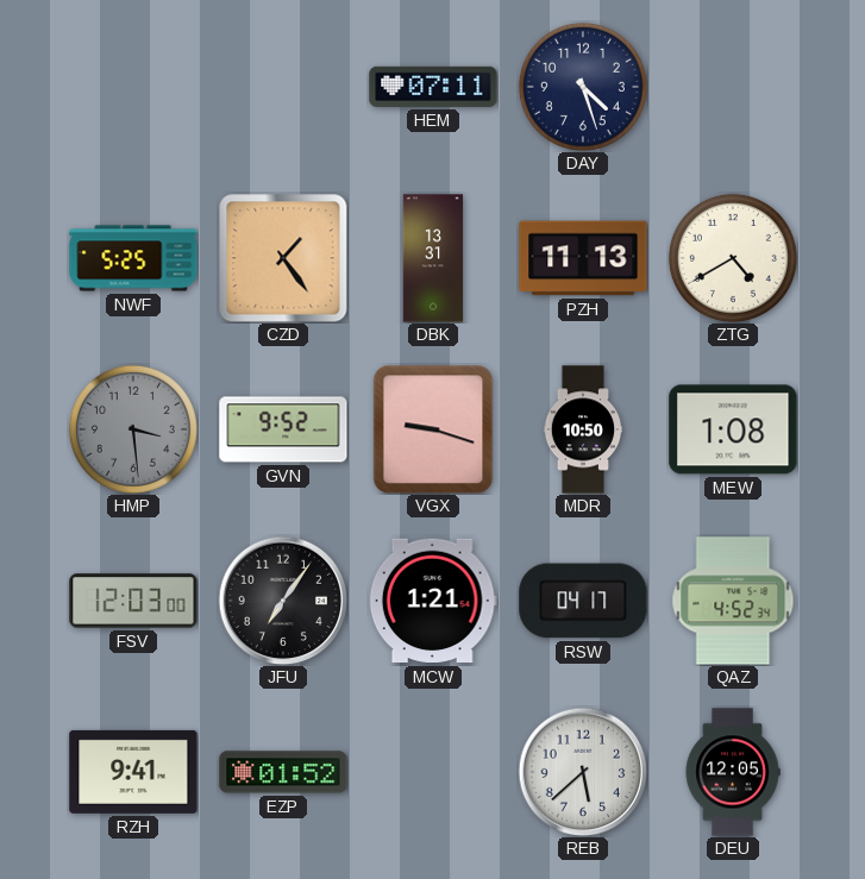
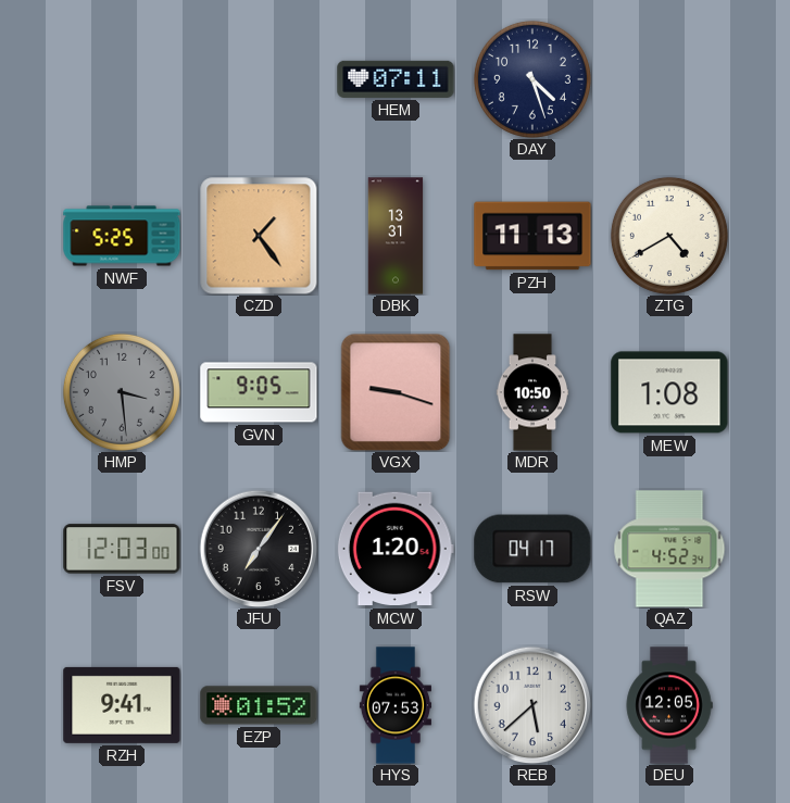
GVN: 9:52 -> 9:05
MCW: 1:21 -> 1:20
HYS: none -> 07:53
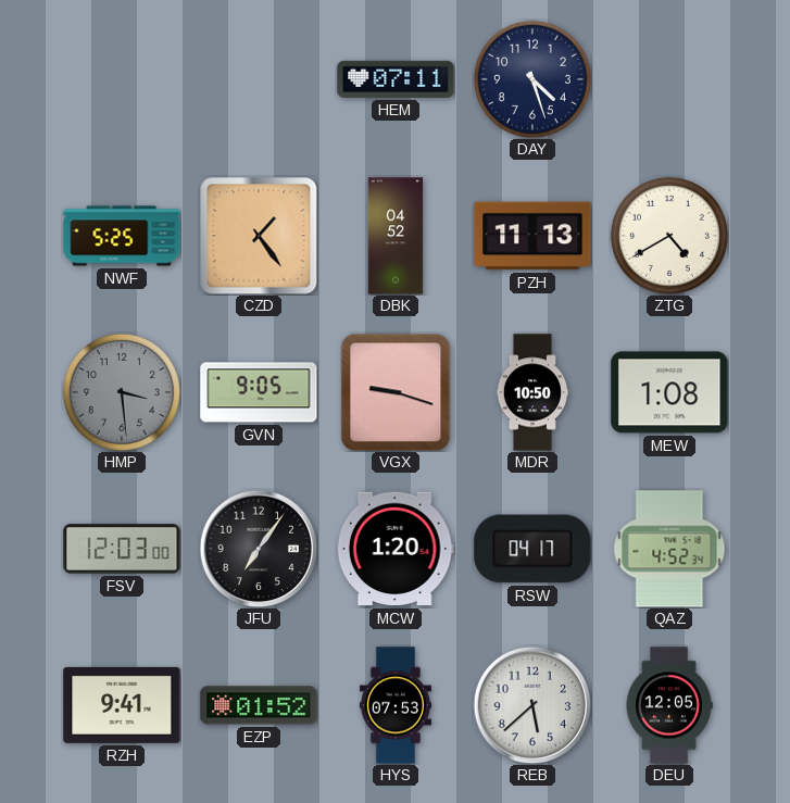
DBK: 13:31 -> 04:52
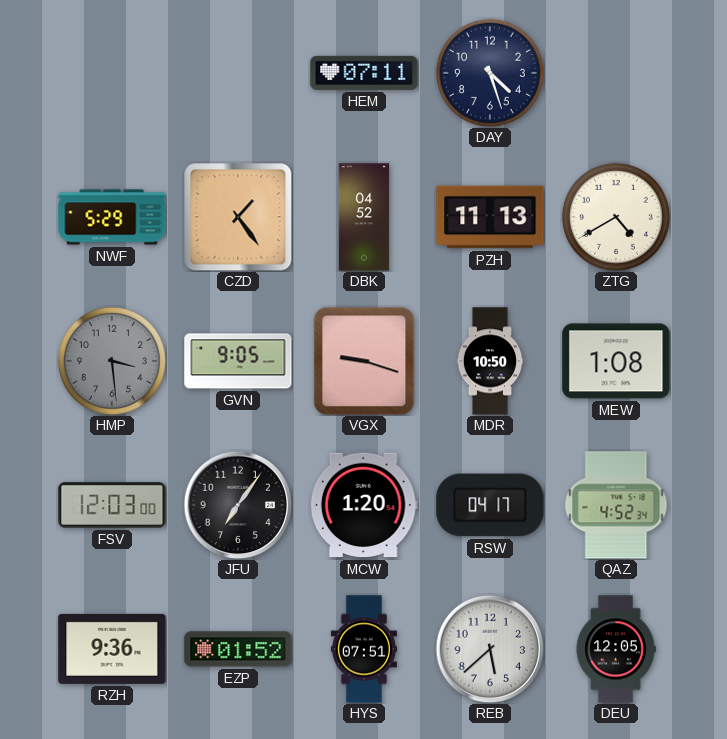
NWF: 5:25 -> 5:29
RZH: 9:41 -> 9:36
HYS: 07:53 -> 07:51
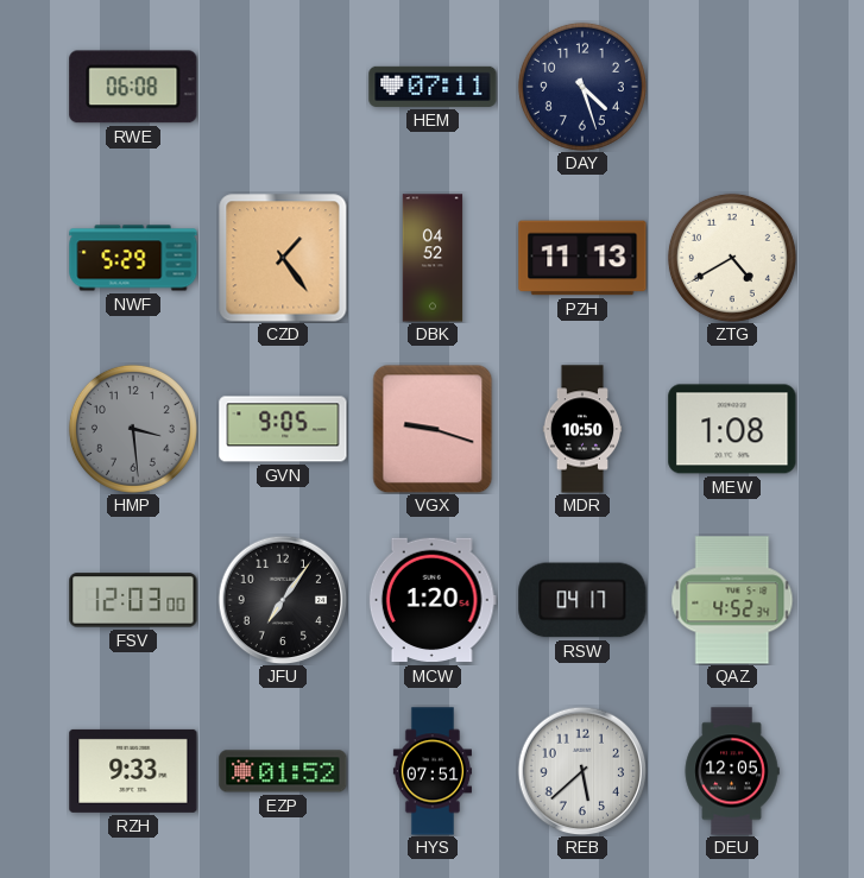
RWE: none -> 06:08
RZH: 9:36 -> 9:33
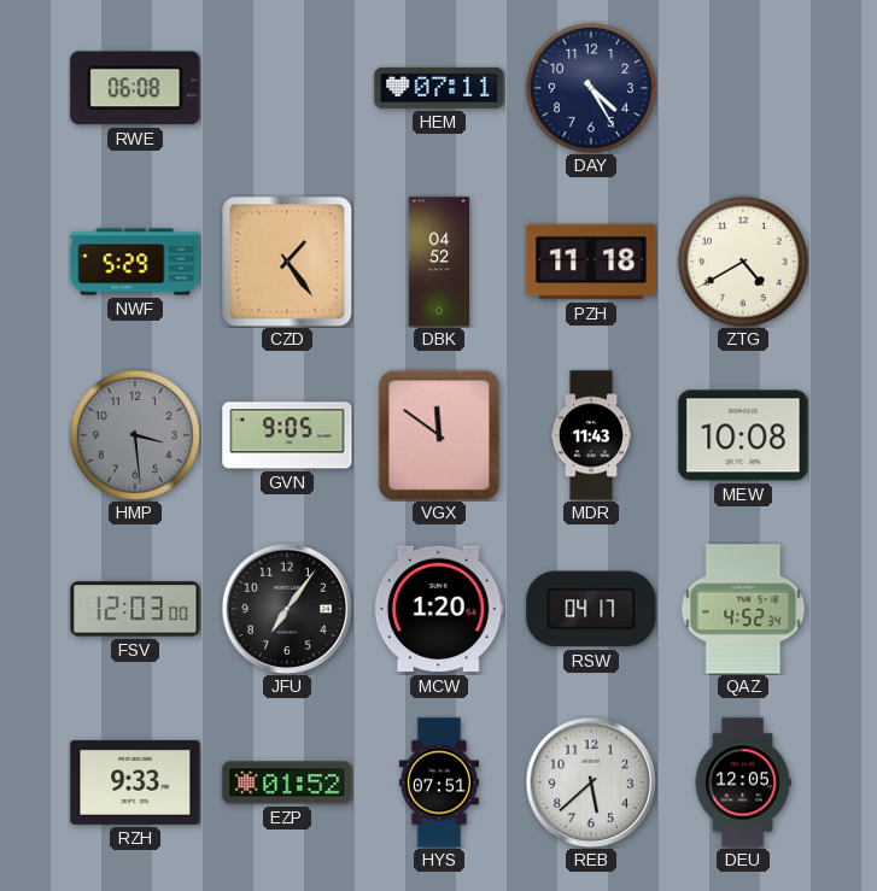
DAY: 4:27 -> 4:25
PZH: 11:13 -> 11:18
VGX: 9:18 -> 11:51
MDR: 10:50 -> 11:43
MEW: 1:08 -> 10:08
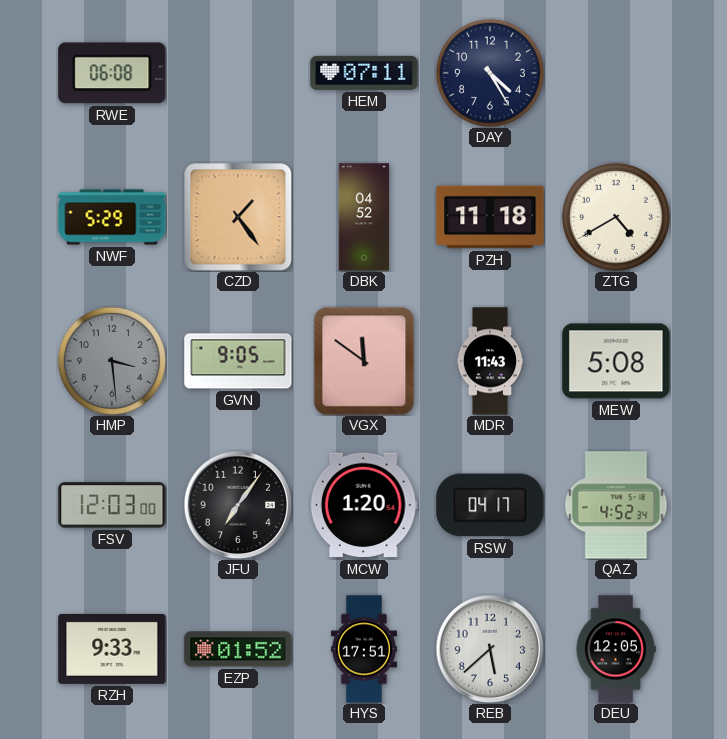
MEW: 10:08 -> 5:08
HYS: 07:51 -> 17:51
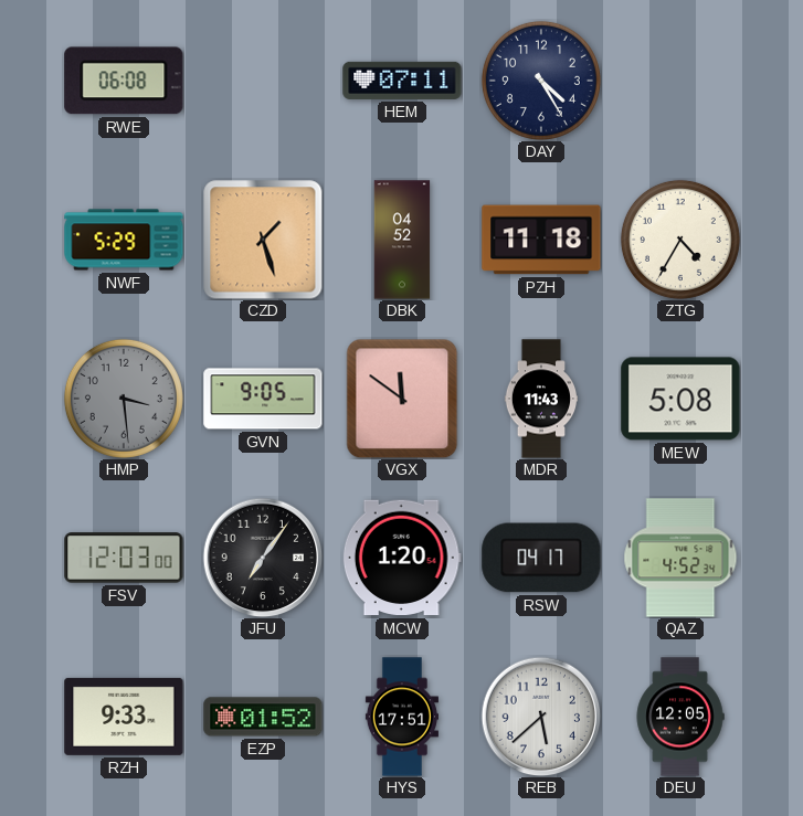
CZD: 1:24 -> 1:27
ZTG: 4:40 -> 4:35
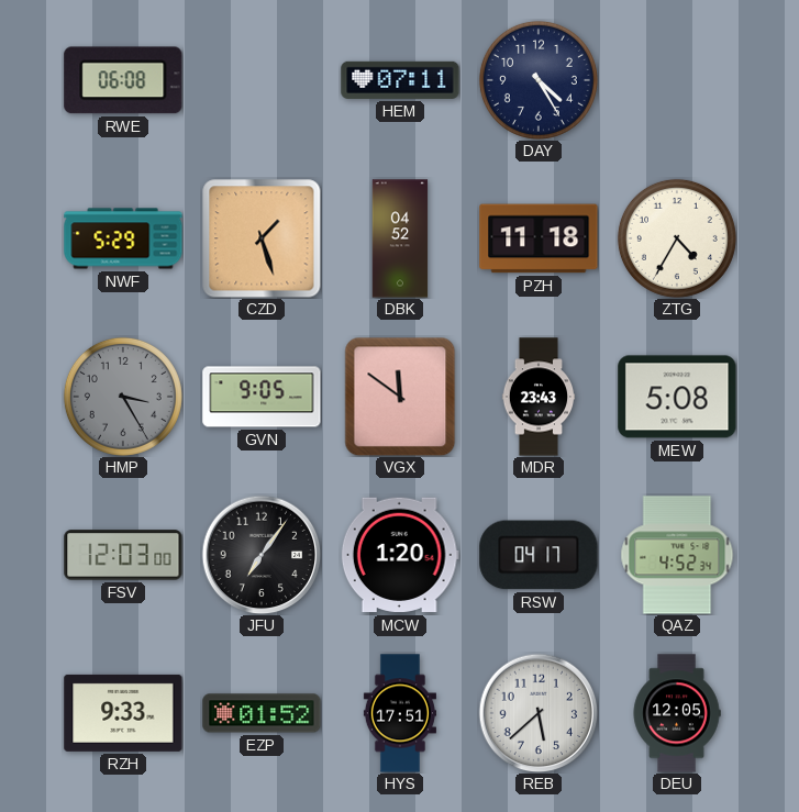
HMP: 3:29 -> 3:25
MDR: 11:43 -> 23:43
